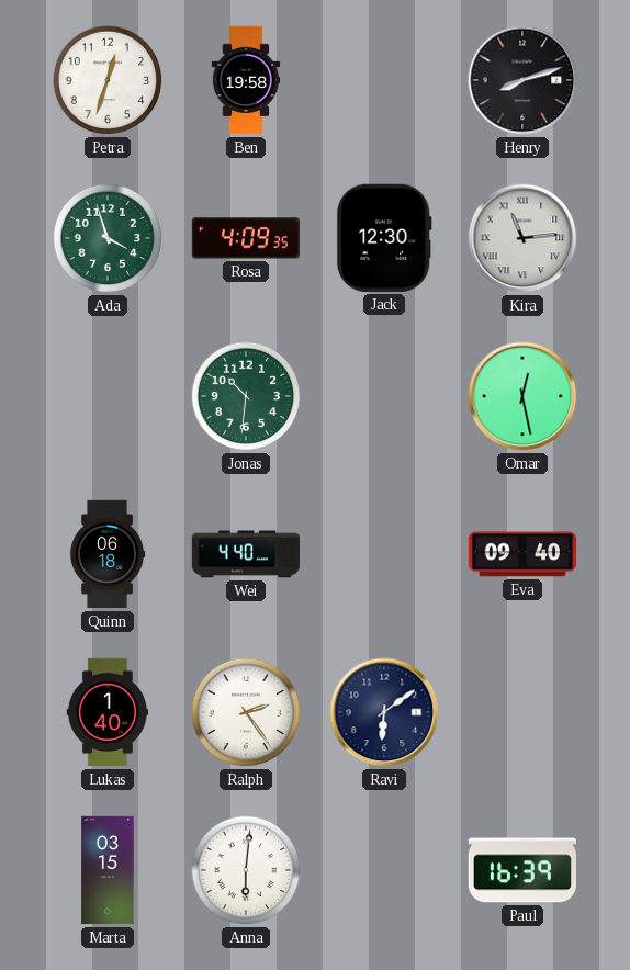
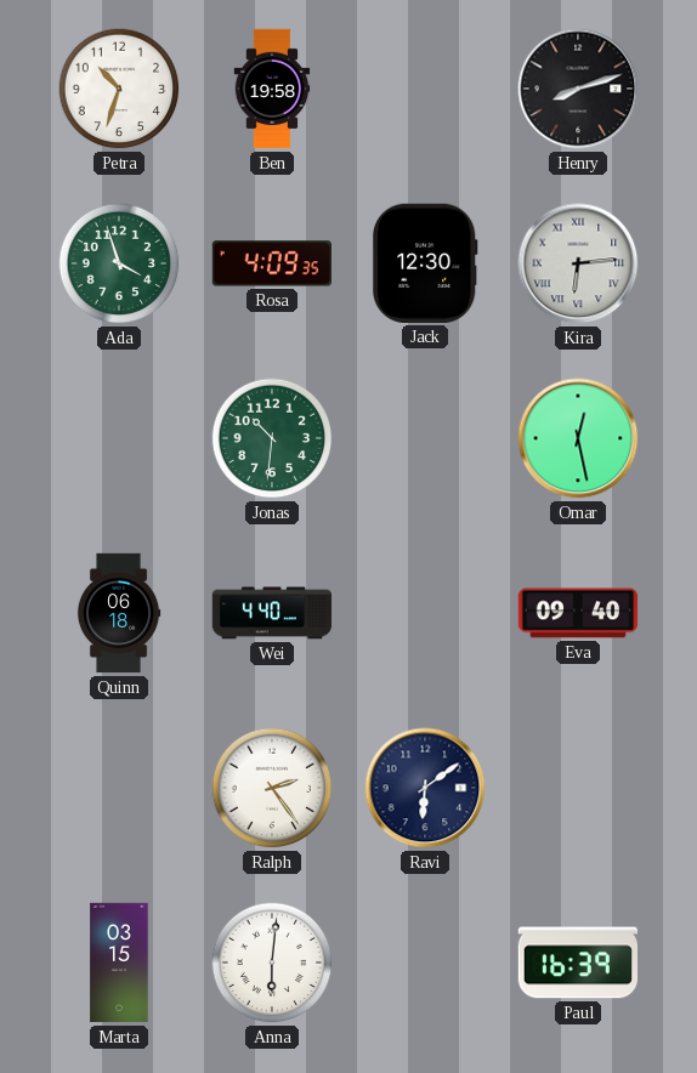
Petra: 12:33 -> 10:33
Kira: 11:14 -> 6:14
Lukas: 1:40 -> none
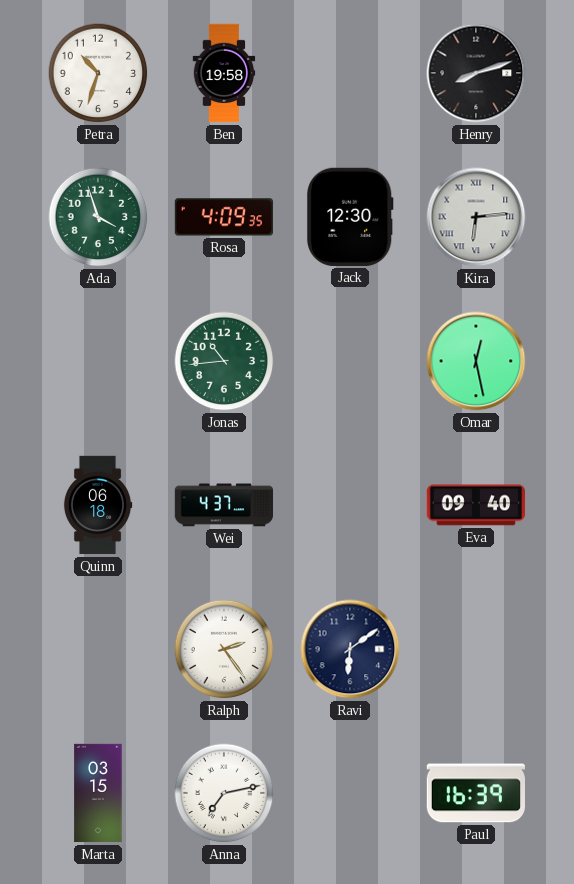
Jonas: 10:31 -> 10:44
Wei: 4:40 -> 4:37
Anna: 6:01 -> 7:13
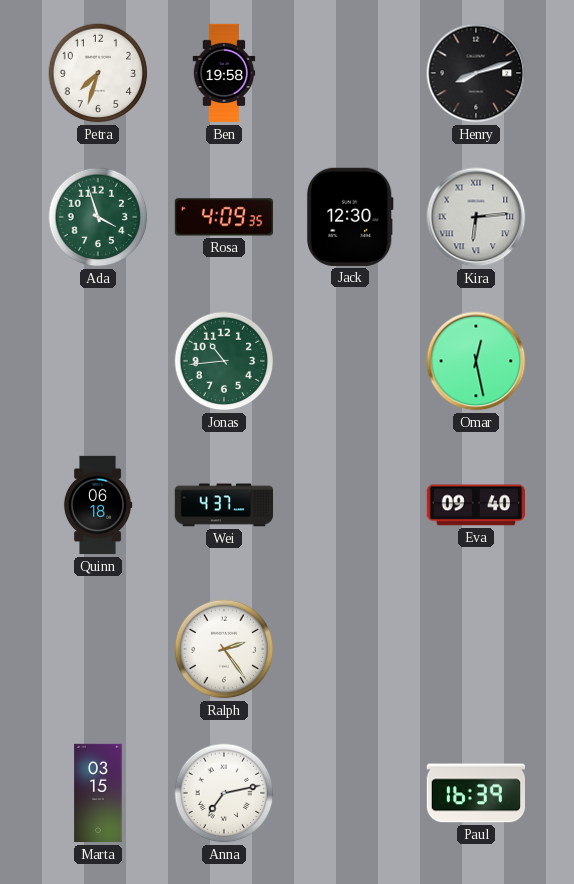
Petra: 10:33 -> 7:33
Ravi: 6:09 -> none
